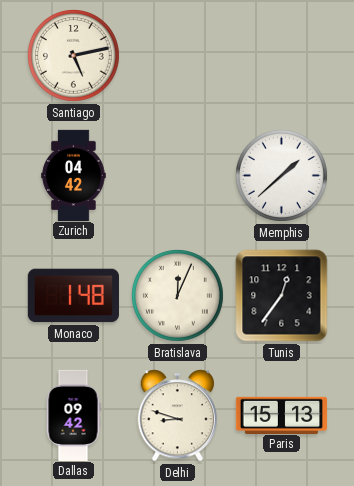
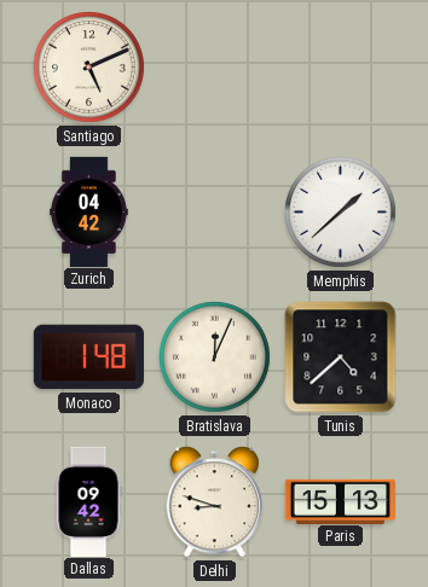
Santiago: 5:13 -> 5:11
Tunis: 12:36 -> 4:38
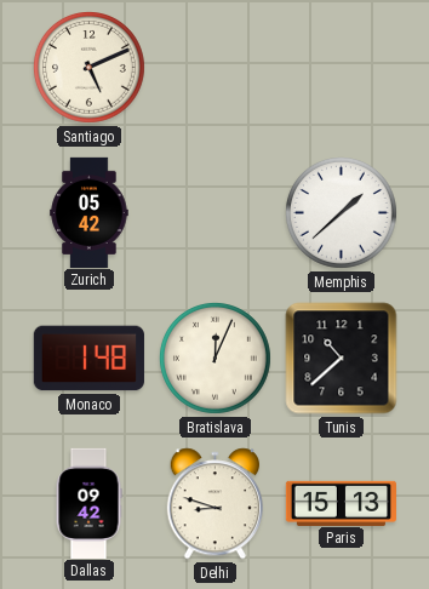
Zurich: 04:42 -> 05:42
Tunis: 4:38 -> 10:38
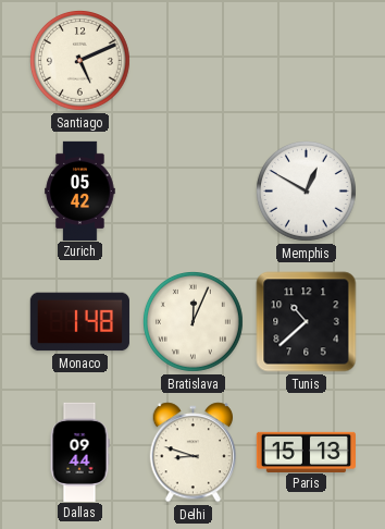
Memphis: 1:38 -> 12:50
Dallas: 09:42 -> 09:44
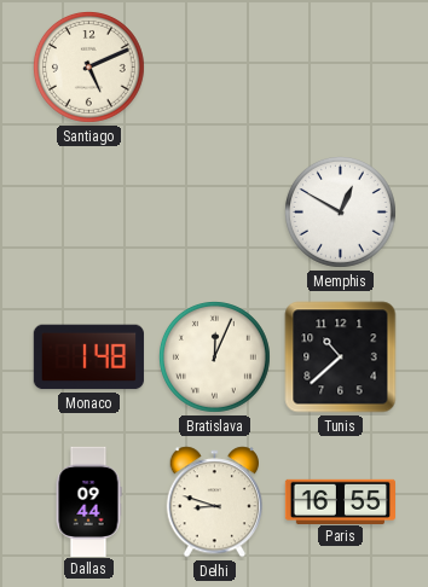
Zurich: 05:42 -> none
Paris: 15:13 -> 16:55
